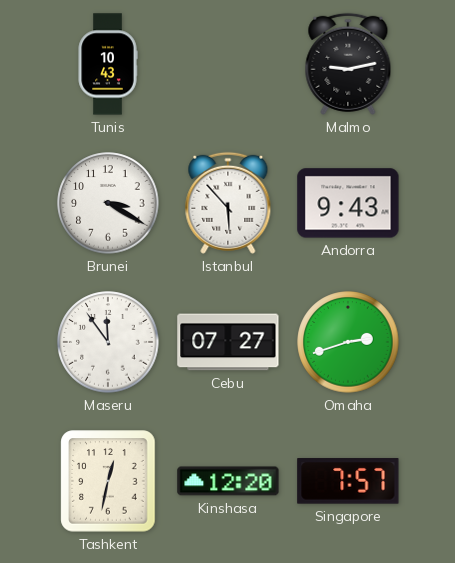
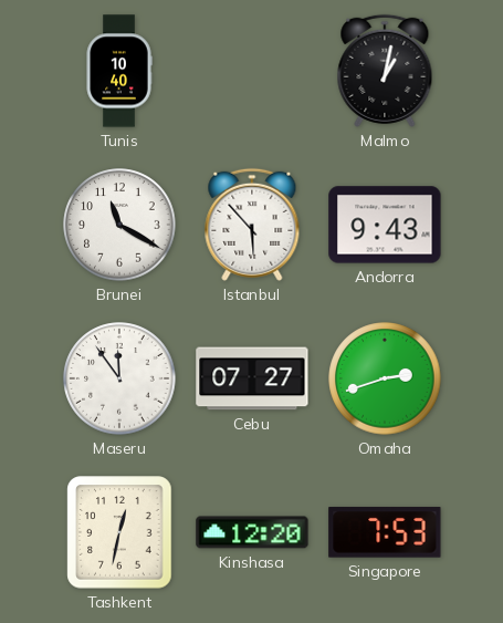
Tunis: 10:43 -> 10:40
Malmo: 9:13 -> 1:02
Brunei: 3:20 -> 11:20
Singapore: 7:57 -> 7:53
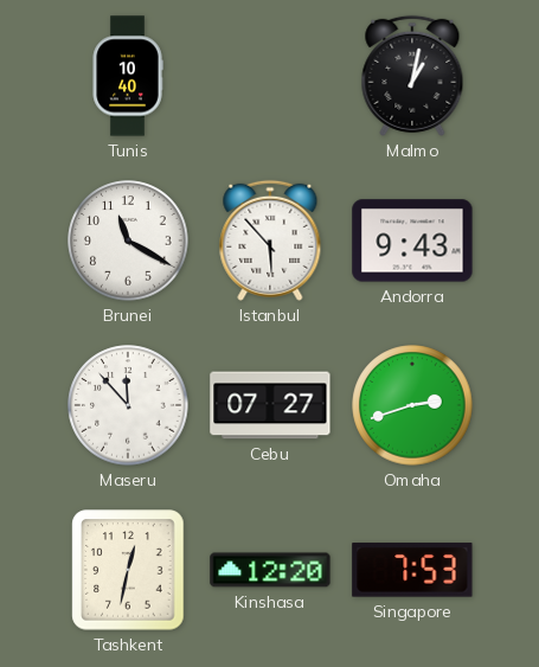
Maseru: 11:54 -> 11:53
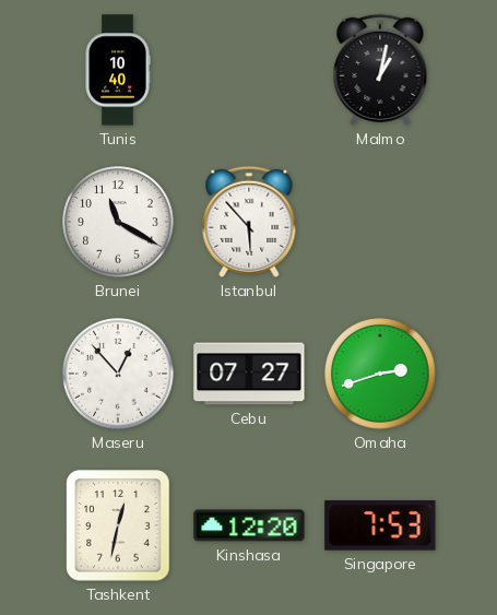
Andorra: 9:43 -> none
Maseru: 11:53 -> 12:53
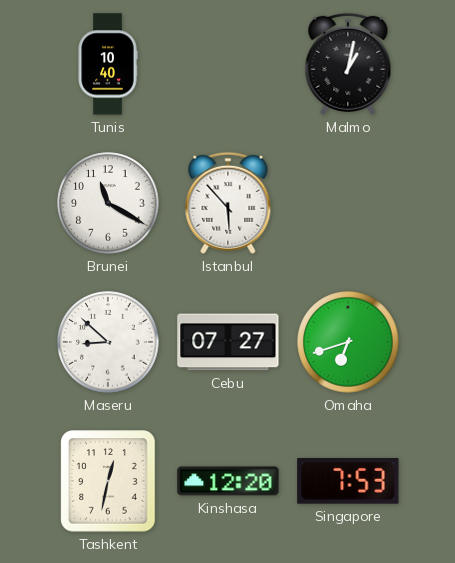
Maseru: 12:53 -> 8:52
Omaha: 2:42 -> 6:42
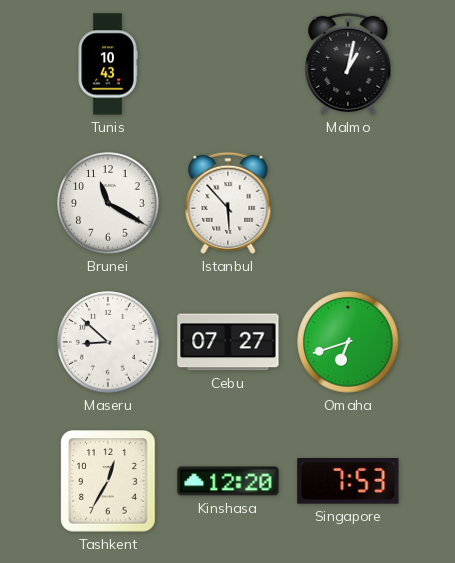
Tunis: 10:40 -> 10:43
Tashkent: 12:32 -> 12:35
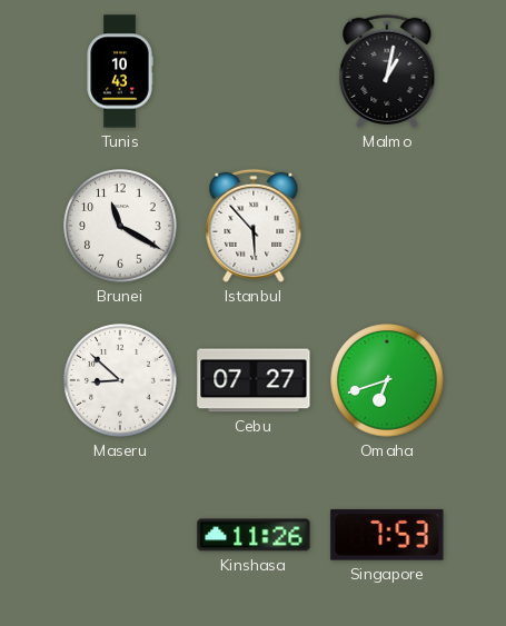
Tashkent: 12:35 -> none
Kinshasa: 12:20 -> 11:26
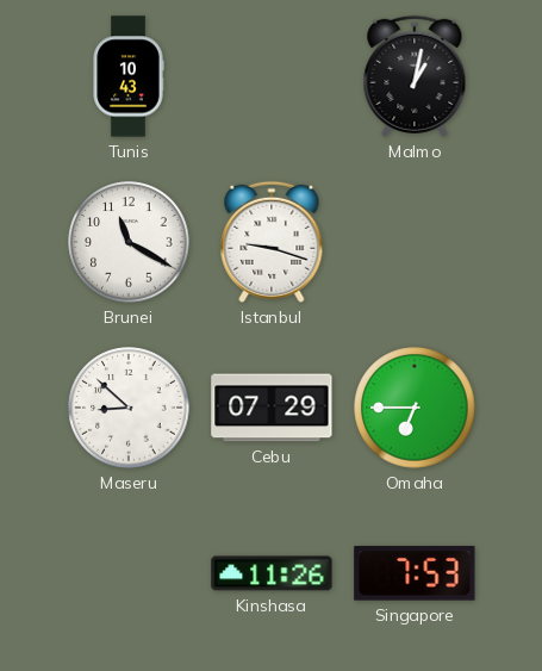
Istanbul: 5:53 -> 9:18
Cebu: 07:27 -> 07:29
Omaha: 6:42 -> 6:45
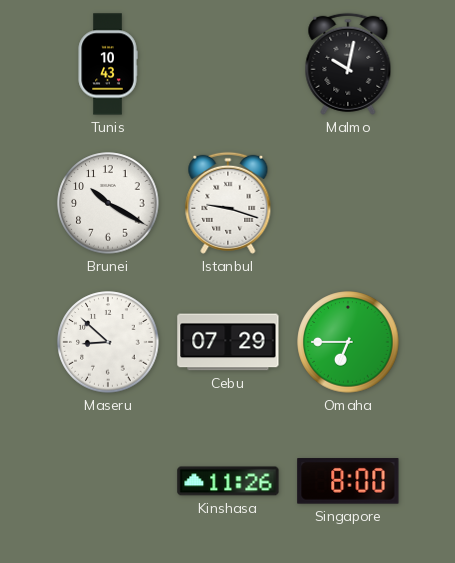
Malmo: 1:02 -> 10:02
Brunei: 11:20 -> 10:20
Singapore: 7:53 -> 8:00
